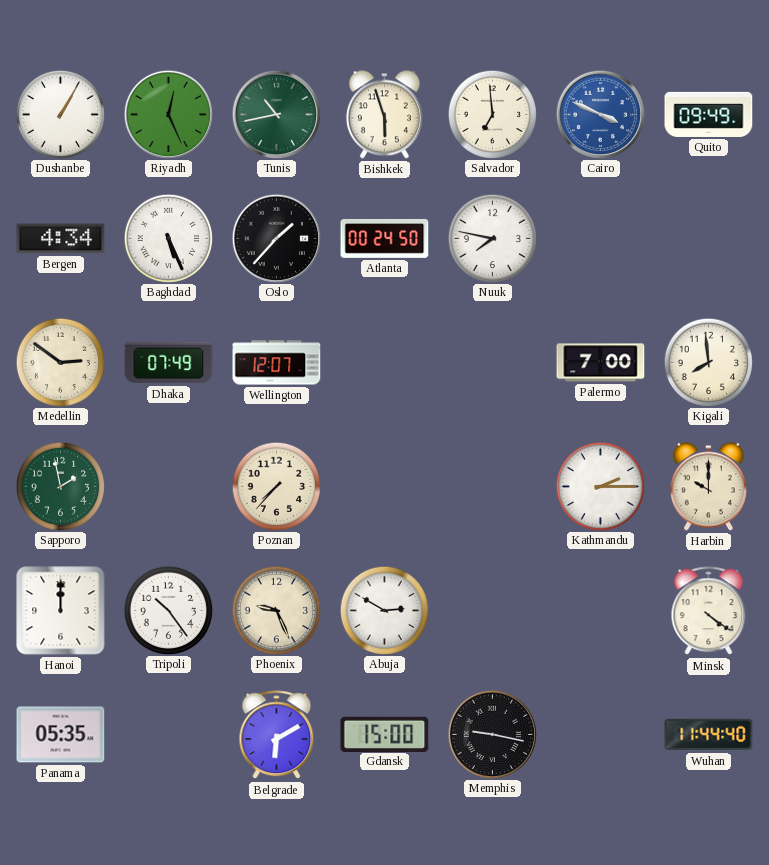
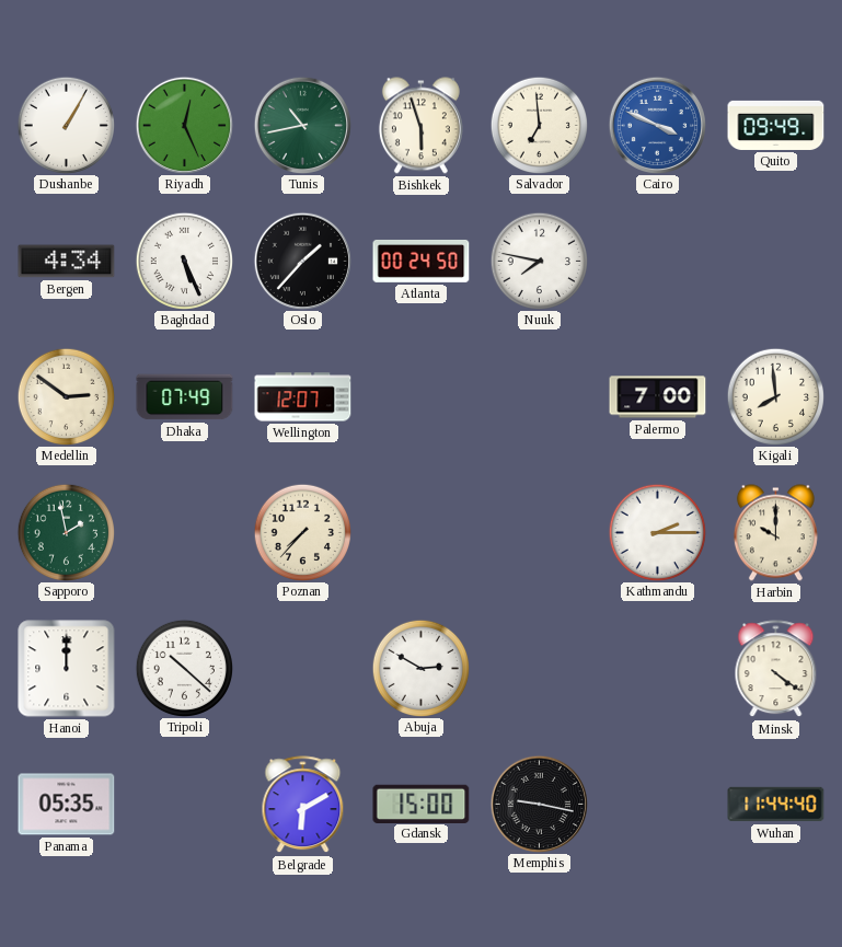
Tripoli: 10:24 -> 10:22
Phoenix: 9:26 -> none
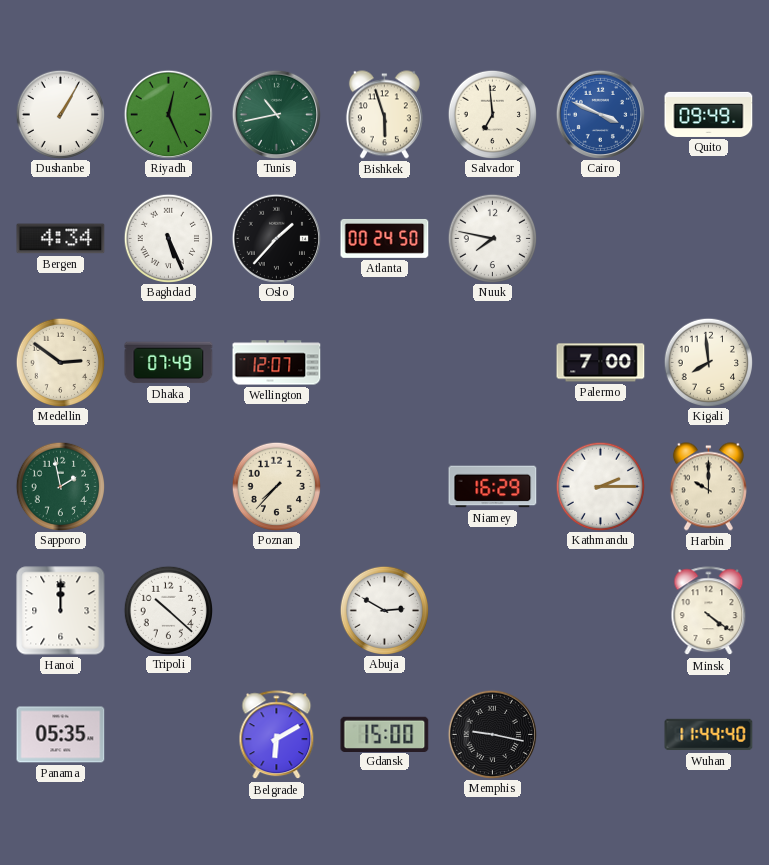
Niamey: none -> 16:29
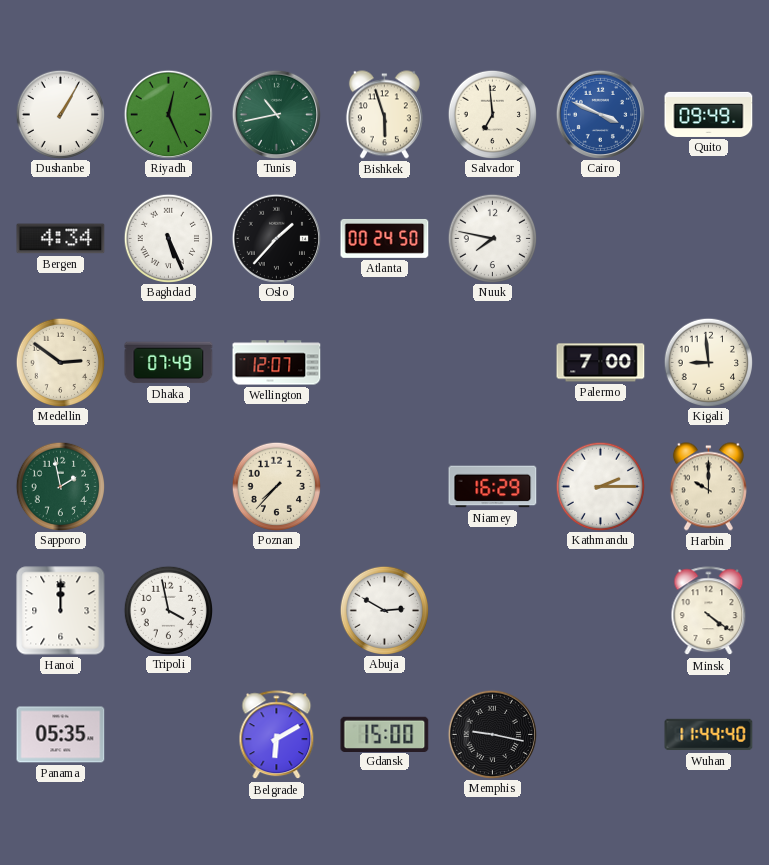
Kigali: 7:59 -> 8:59
Tripoli: 10:22 -> 3:58
